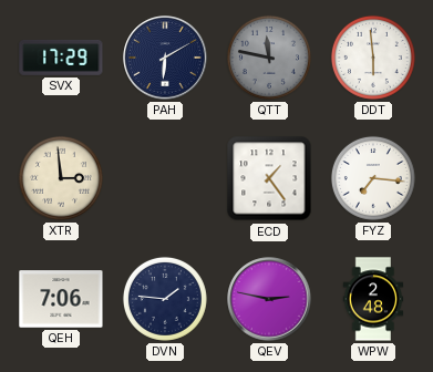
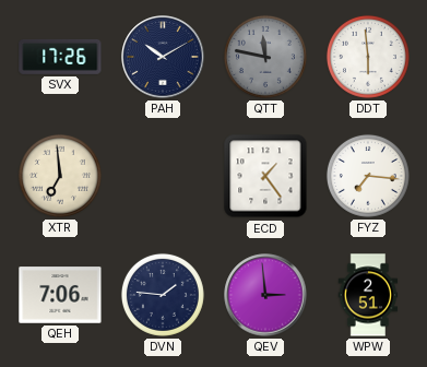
SVX: 17:29 -> 17:26
PAH: 6:10 -> 10:10
XTR: 2:59 -> 6:59
QEV: 2:47 -> 2:59
WPW: 2:48 -> 2:51
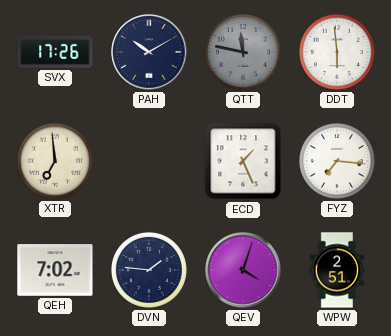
ECD: 1:24 -> 1:26
QEH: 7:06 -> 7:02
QEV: 2:59 -> 4:03
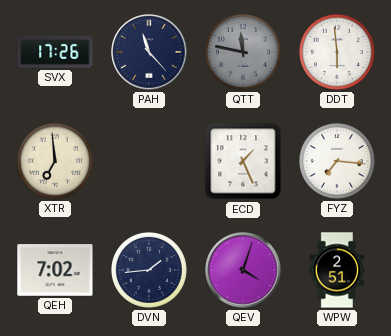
PAH: 10:10 -> 11:23
DVN: 1:46 -> 1:44
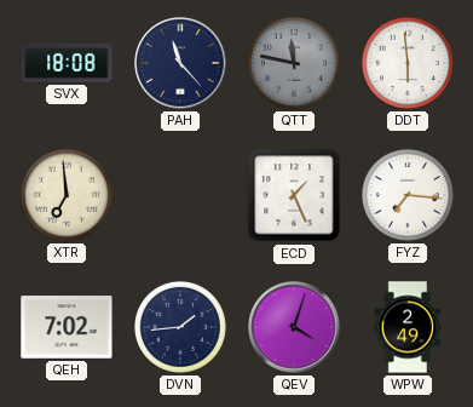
SVX: 17:26 -> 18:08
WPW: 2:51 -> 2:49
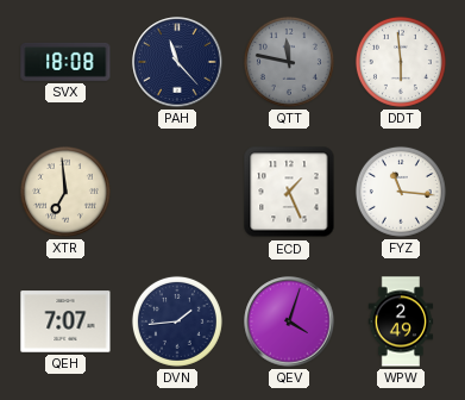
FYZ: 7:16 -> 11:16
QEH: 7:02 -> 7:07
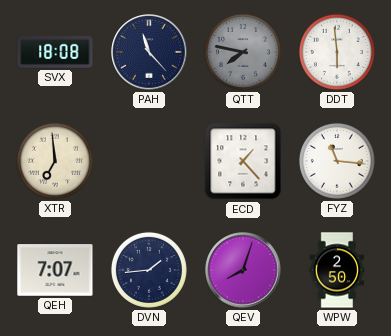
QTT: 11:47 -> 7:47
ECD: 1:26 -> 1:23
QEV: 4:03 -> 8:03
WPW: 2:49 -> 2:50
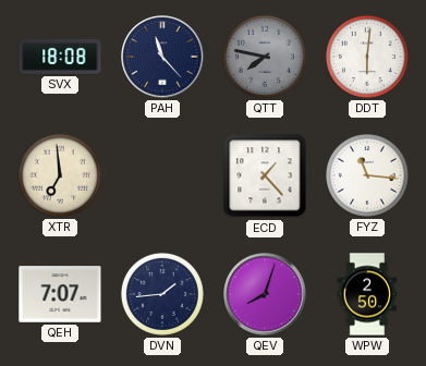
DDT: 5:59 -> 6:01
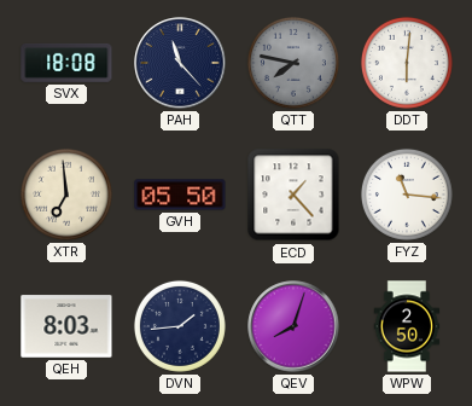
GVH: none -> 05:50
QEH: 7:07 -> 8:03
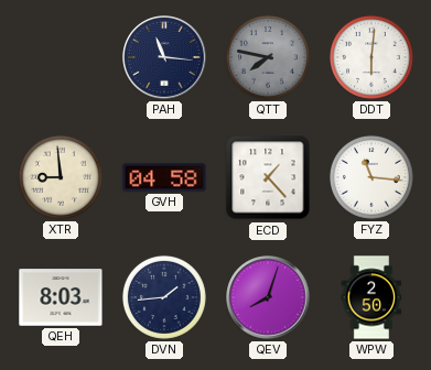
SVX: 18:08 -> none
PAH: 11:23 -> 11:16
XTR: 6:59 -> 8:59
GVH: 05:50 -> 04:58
